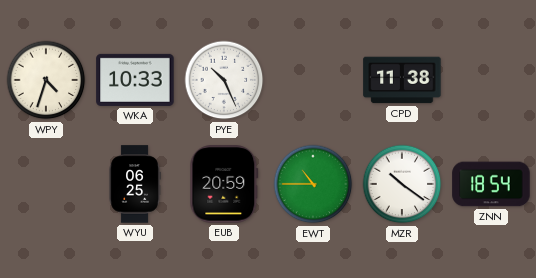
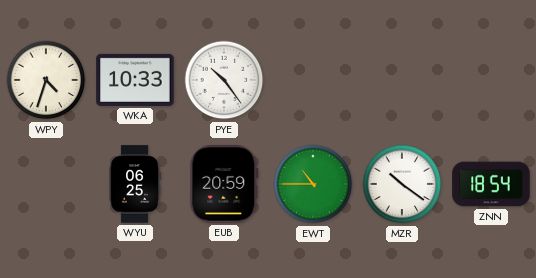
PYE: 10:26 -> 10:24
CPD: 11:38 -> none
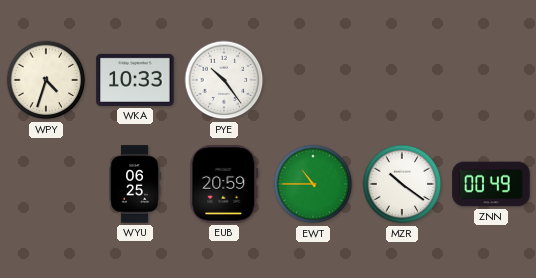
ZNN: 18:54 -> 00:49
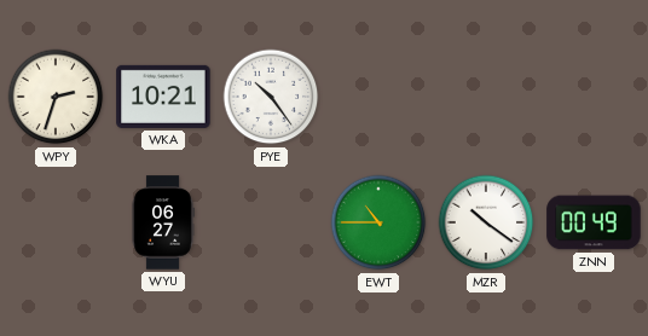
WPY: 4:33 -> 2:33
WKA: 10:33 -> 10:21
WYU: 06:25 -> 06:27
EUB: 20:59 -> none
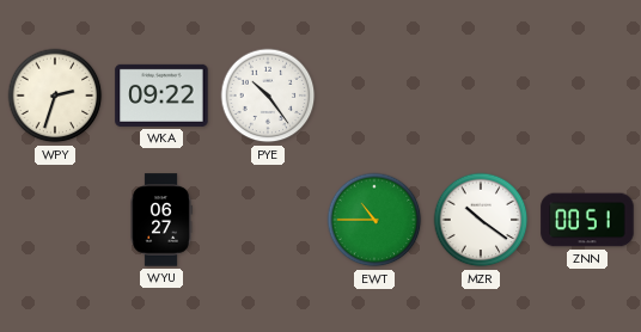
WKA: 10:21 -> 09:22
ZNN: 00:49 -> 00:51
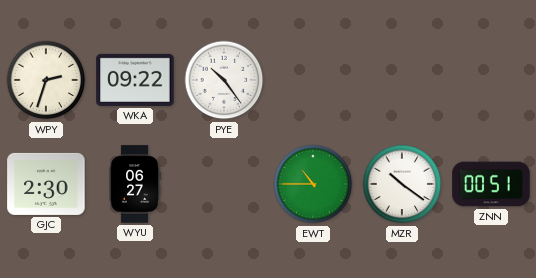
GJC: none -> 2:30
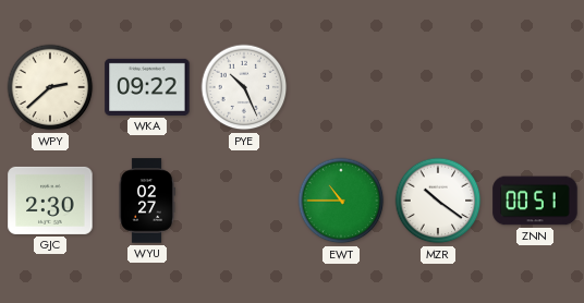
WPY: 2:33 -> 2:38
PYE: 10:24 -> 10:26
WYU: 06:27 -> 02:27
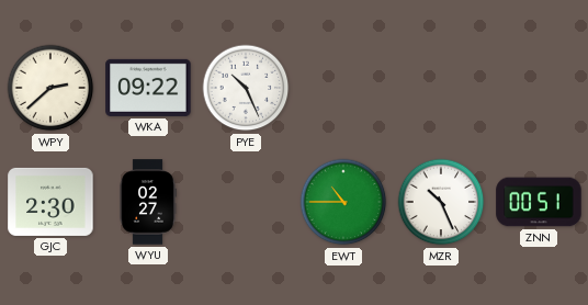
MZR: 10:21 -> 10:26
